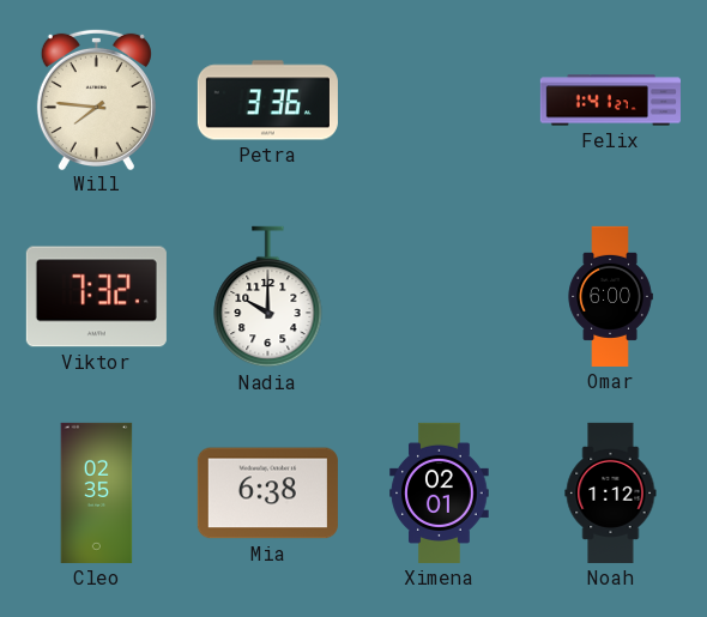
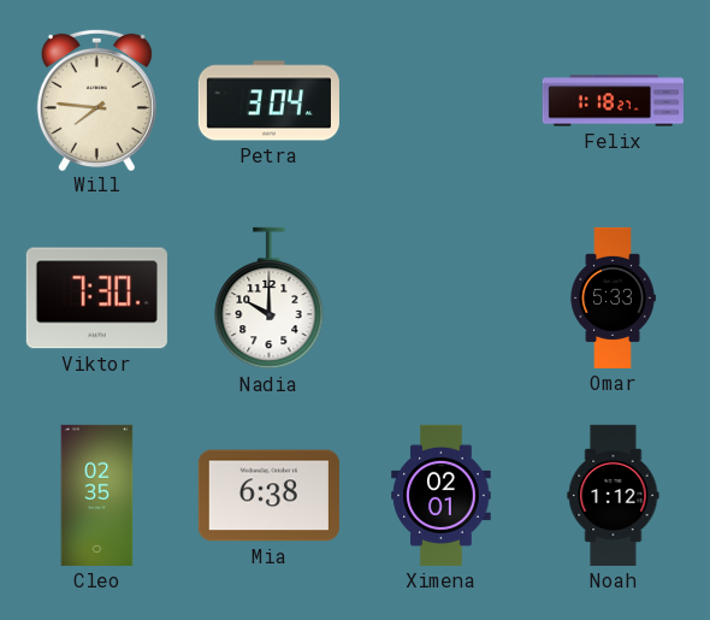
Petra: 3:36 -> 3:04
Felix: 1:41 -> 1:18
Viktor: 7:32 -> 7:30
Omar: 6:00 -> 5:33
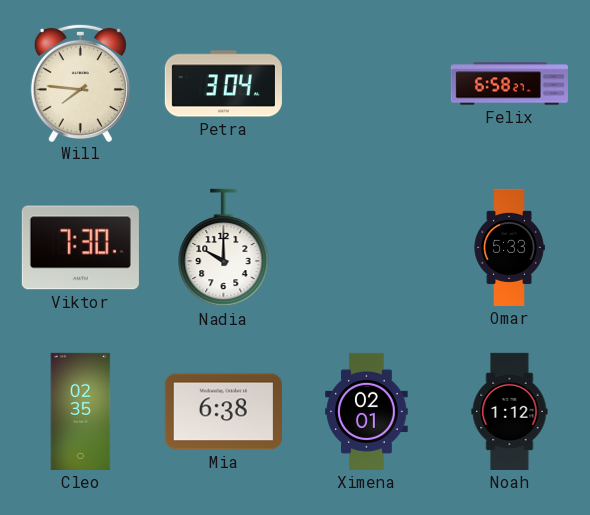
Felix: 1:18 -> 6:58
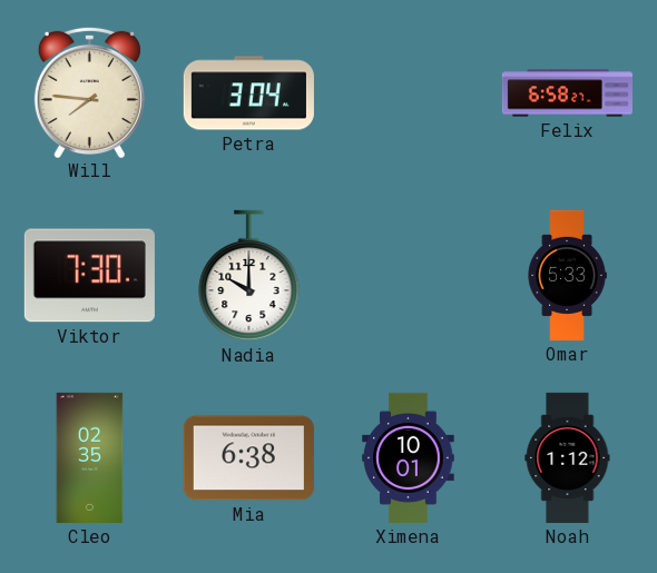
Ximena: 02:01 -> 10:01
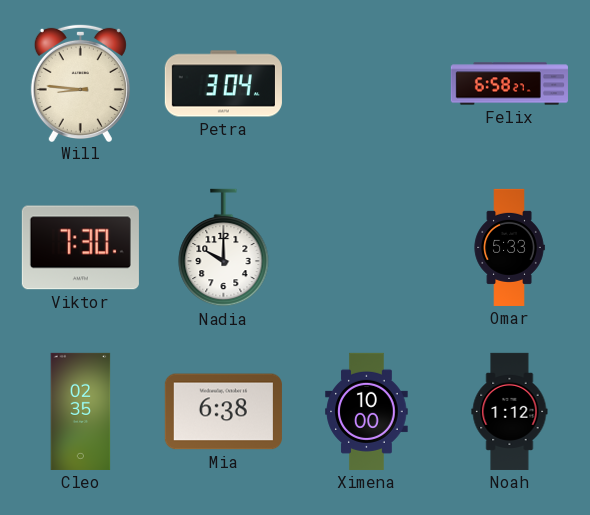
Will: 7:46 -> 8:46
Ximena: 10:01 -> 10:00
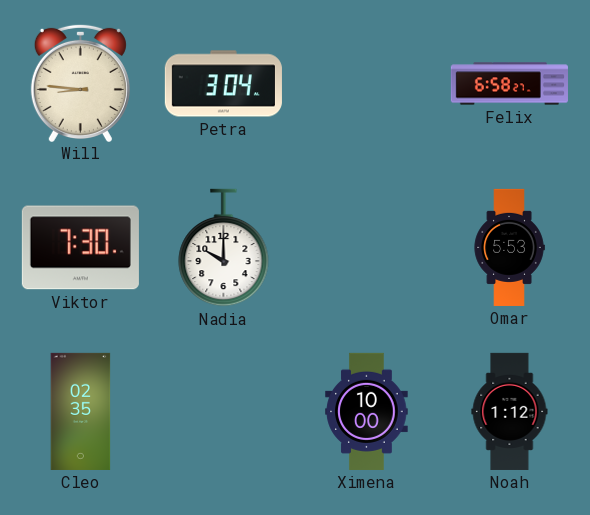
Omar: 5:33 -> 5:53
Mia: 6:38 -> none
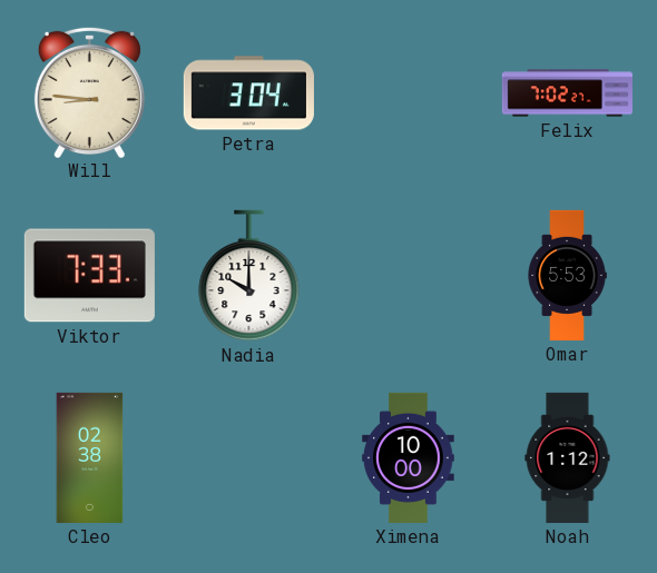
Felix: 6:58 -> 7:02
Viktor: 7:30 -> 7:33
Cleo: 02:35 -> 02:38
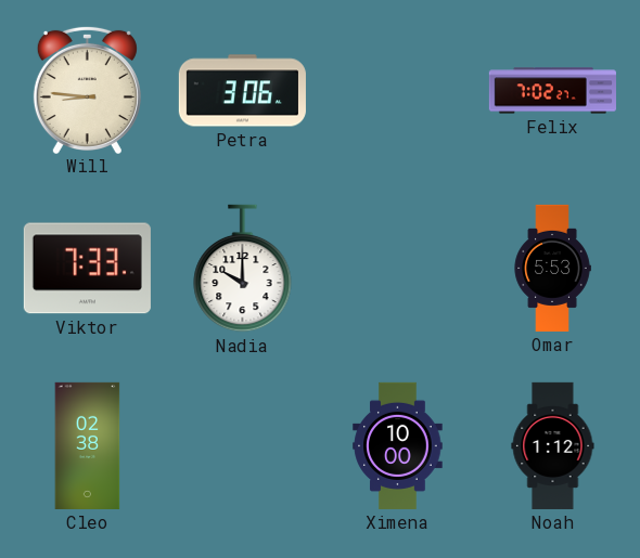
Petra: 3:04 -> 3:06
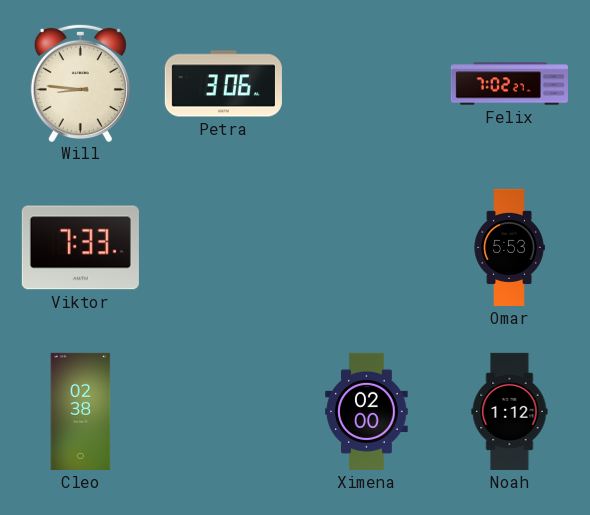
Nadia: 10:00 -> none
Ximena: 10:00 -> 02:00
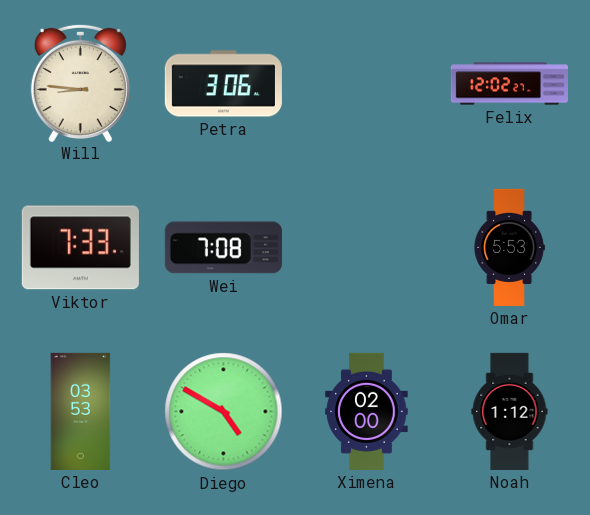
Felix: 7:02 -> 12:02
Wei: none -> 7:08
Cleo: 02:38 -> 03:53
Diego: none -> 4:50
